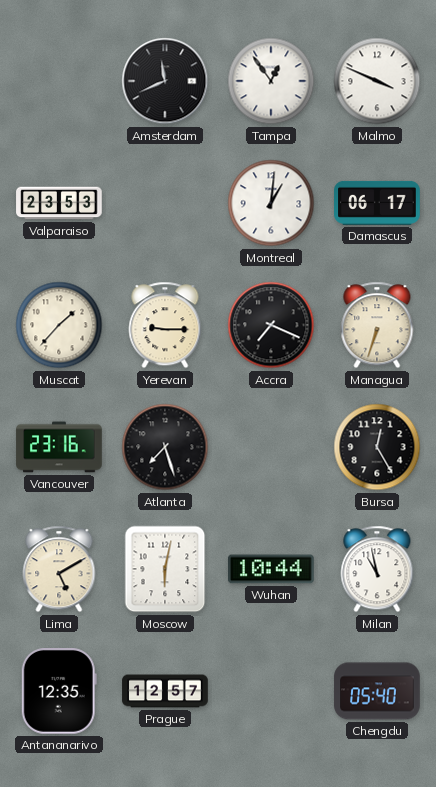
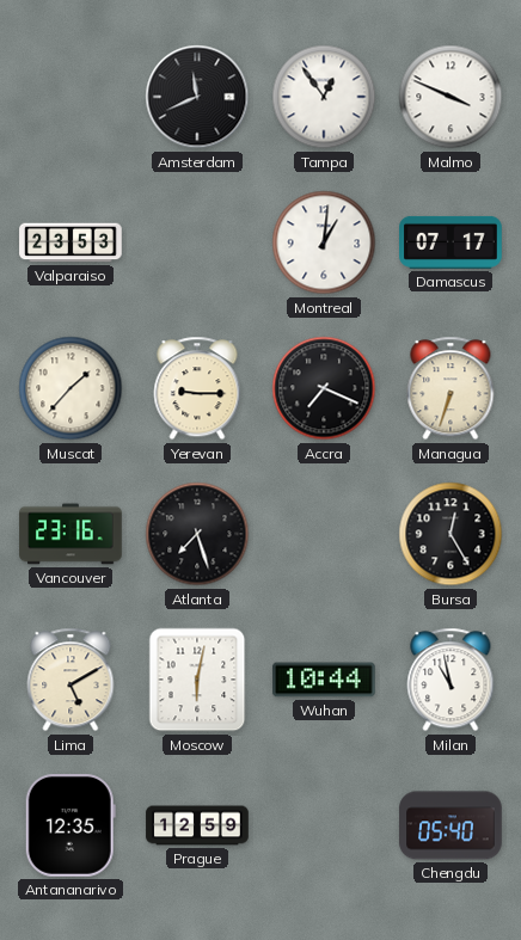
Damascus: 06:17 -> 07:17
Prague: 12:57 -> 12:59
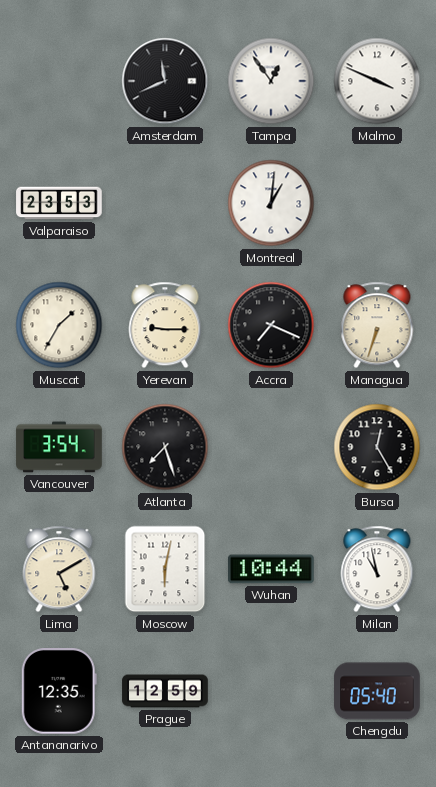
Damascus: 07:17 -> none
Muscat: 1:37 -> 1:35
Vancouver: 23:16 -> 3:54
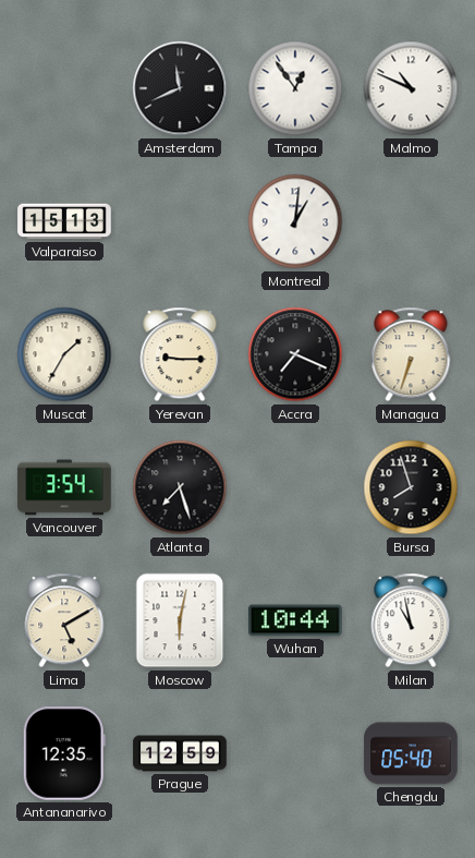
Malmo: 3:49 -> 10:49
Valparaiso: 23:53 -> 15:13
Bursa: 12:25 -> 7:57
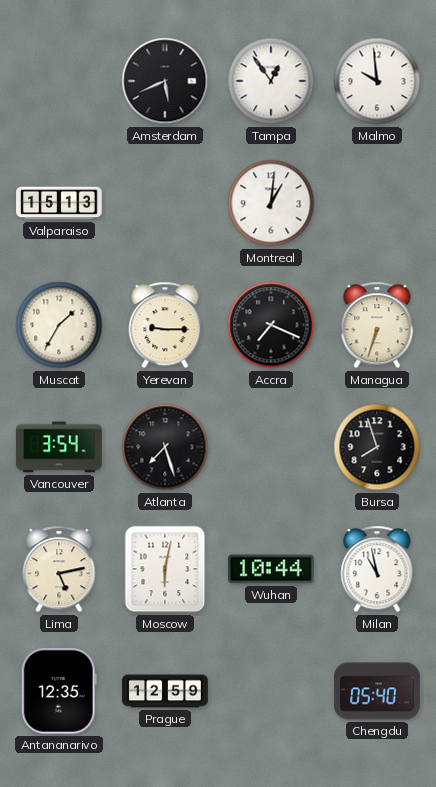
Amsterdam: 11:41 -> 5:41
Malmo: 10:49 -> 9:59
Lima: 5:10 -> 5:13
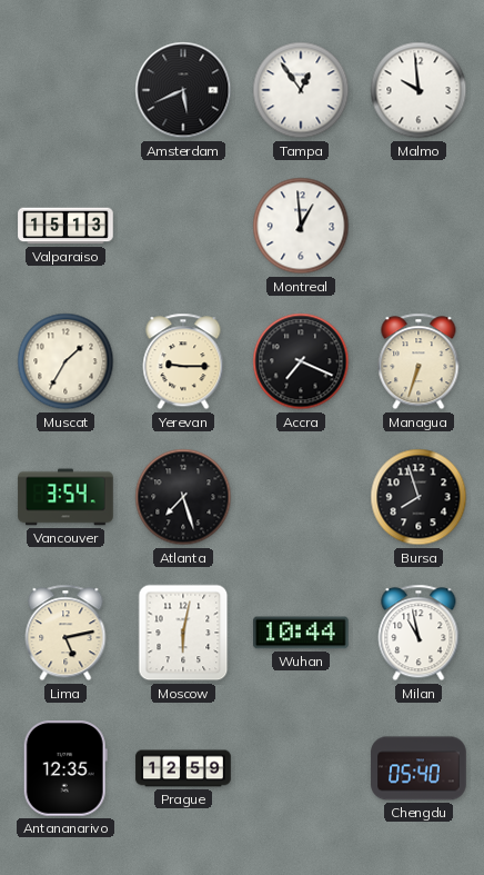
Montreal: 1:01 -> 12:59
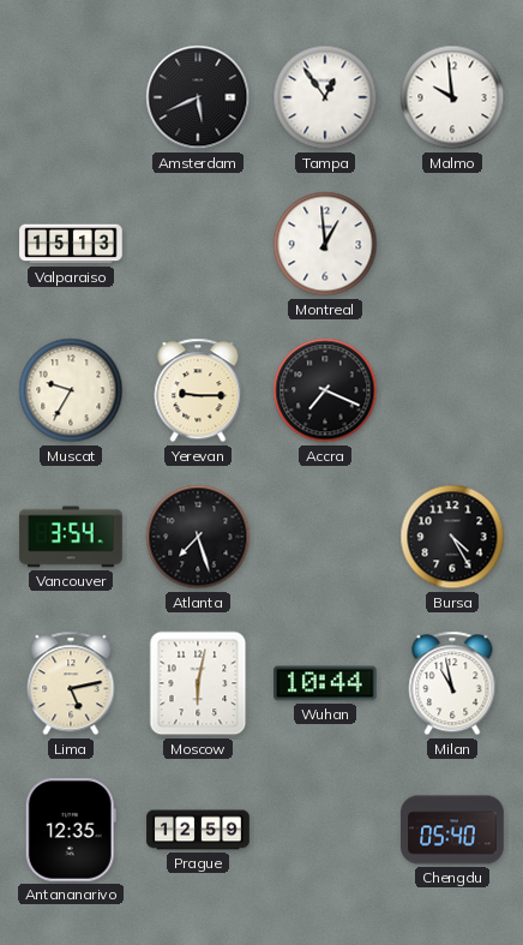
Muscat: 1:35 -> 9:35
Managua: 6:33 -> none
Bursa: 7:57 -> 4:25
